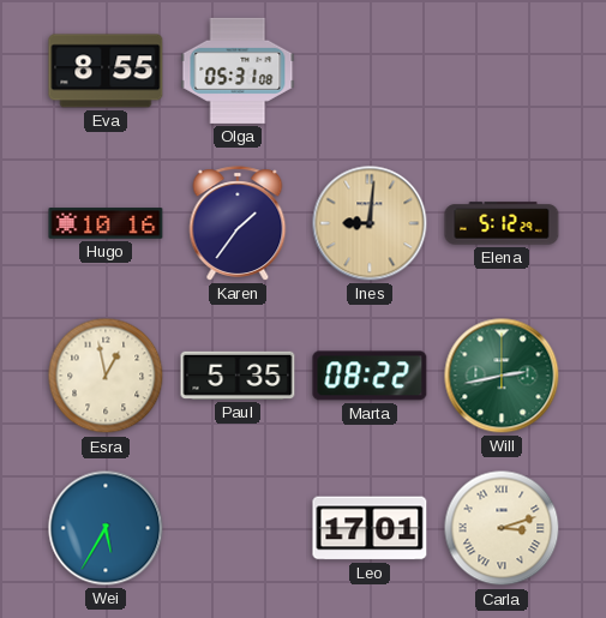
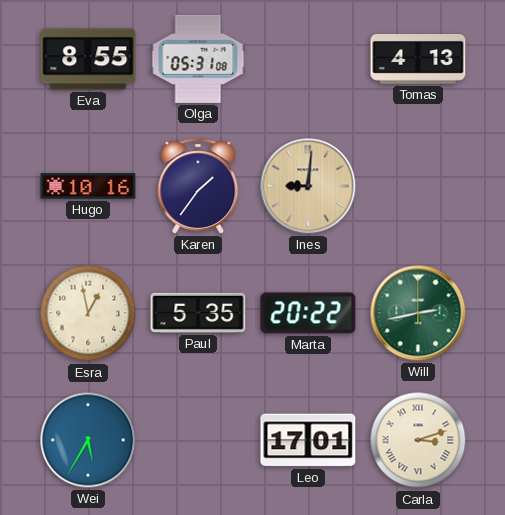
Tomas: none -> 4:13
Elena: 5:12 -> none
Marta: 08:22 -> 20:22
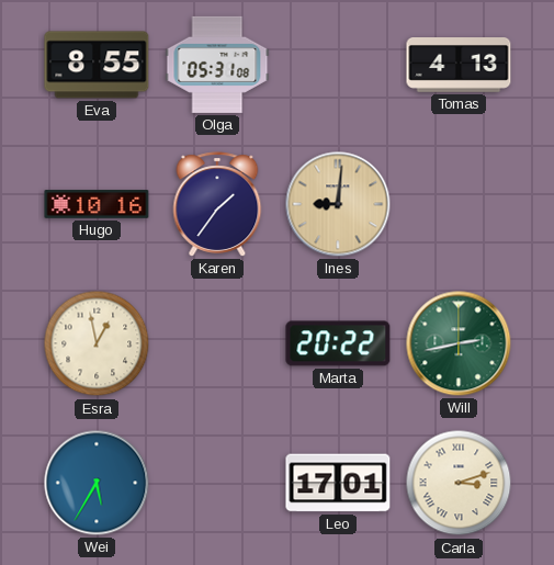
Paul: 5:35 -> none
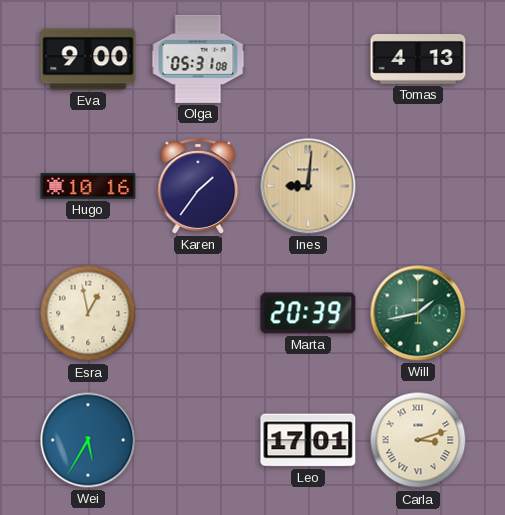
Eva: 8:55 -> 9:00
Marta: 20:22 -> 20:39
Will: 2:43 -> 1:43
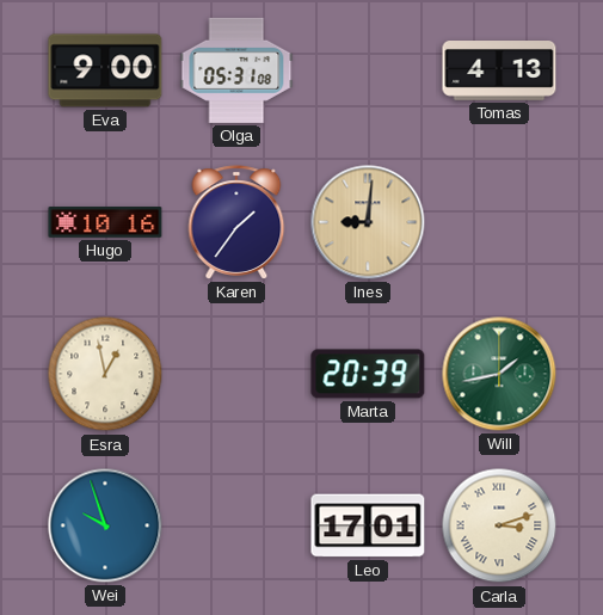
Wei: 5:35 -> 9:57
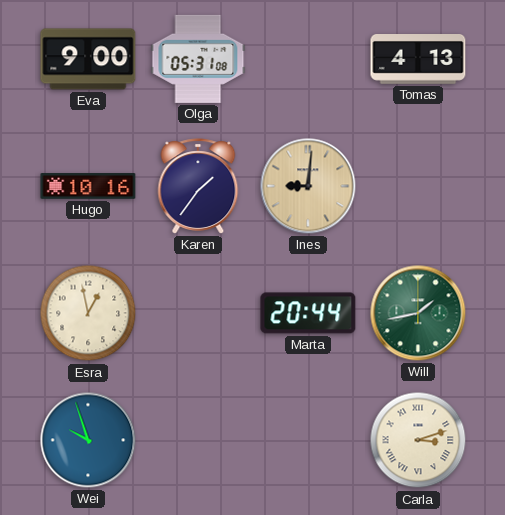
Marta: 20:39 -> 20:44
Leo: 17:01 -> none
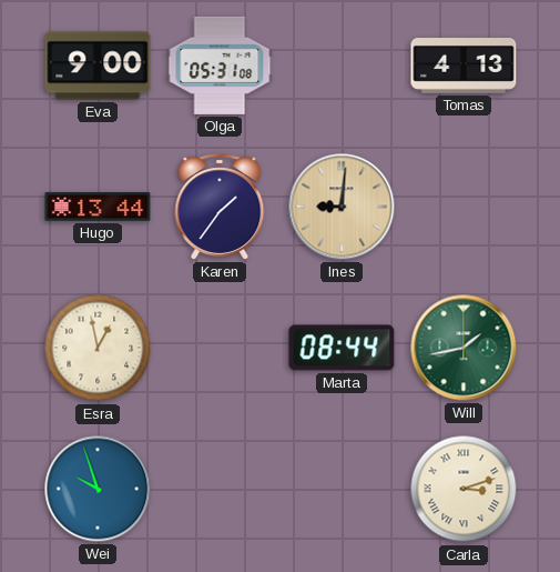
Hugo: 10:16 -> 13:44
Marta: 20:44 -> 08:44
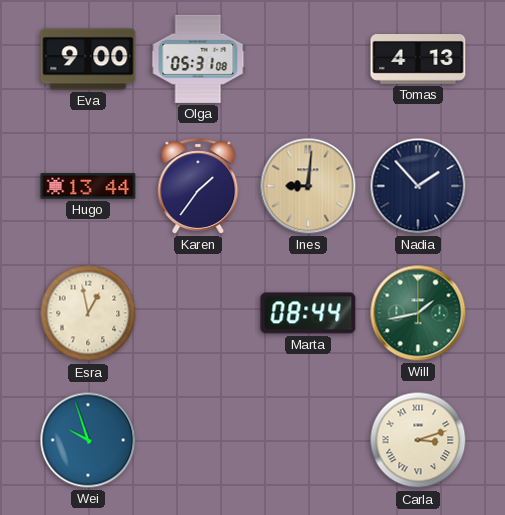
Nadia: none -> 1:53
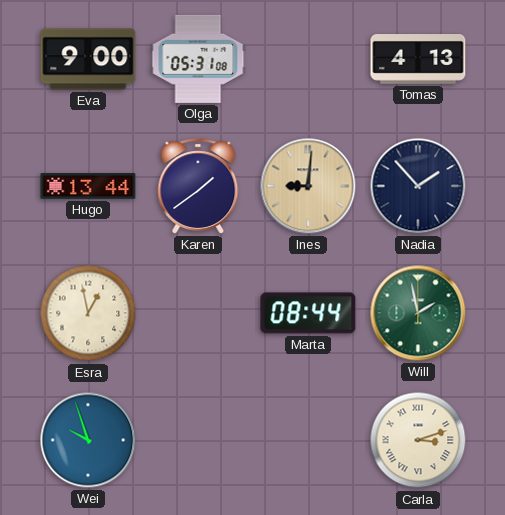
Karen: 1:36 -> 1:39
Will: 1:43 -> 1:58
